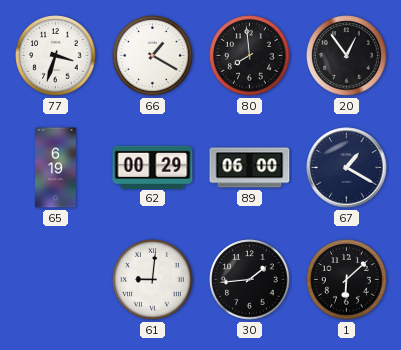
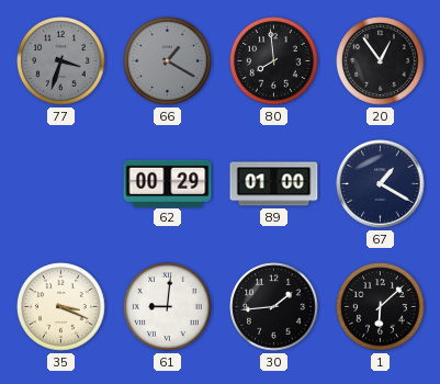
77 dial: white -> grey
66 dial: white -> grey
65: 6:19 -> none
89: 06:00 -> 01:00
35: none -> 3:19
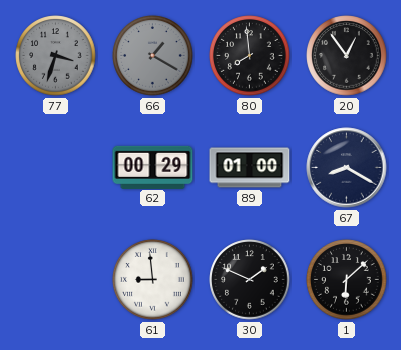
67: 1:20 -> 8:20
35: 3:19 -> none
61: 9:01 -> 8:59
30: 1:44 -> 1:49
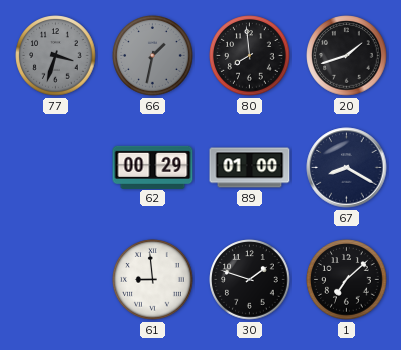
66: 1:20 -> 1:32
20: 12:54 -> 1:42
30: 1:49 -> 1:48
1: 6:08 -> 7:08
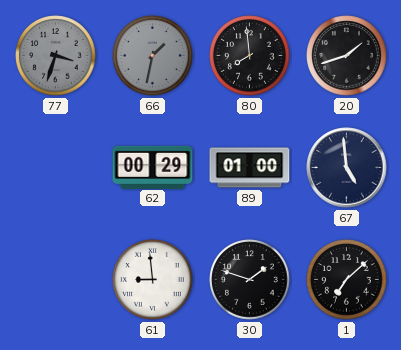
67: 8:20 -> 4:59
